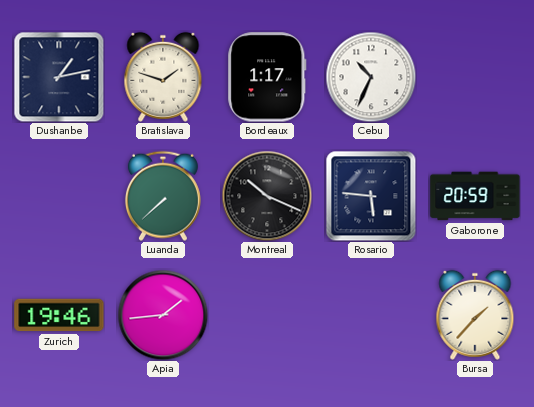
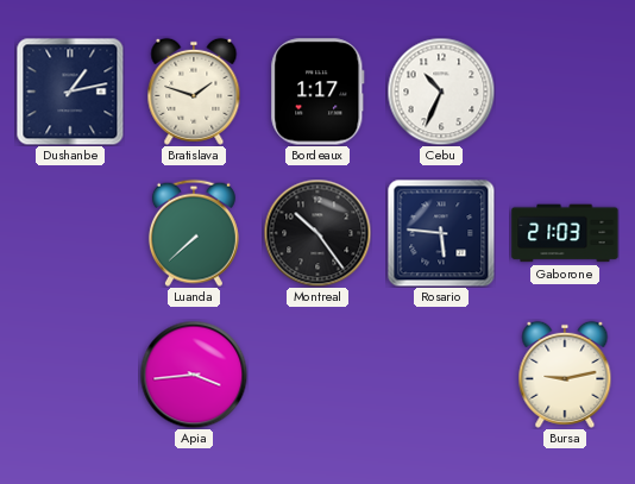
Montreal: 10:19 -> 10:24
Gaborone: 20:59 -> 21:03
Zurich: 19:46 -> none
Apia: 1:44 -> 3:44
Bursa: 1:37 -> 9:13
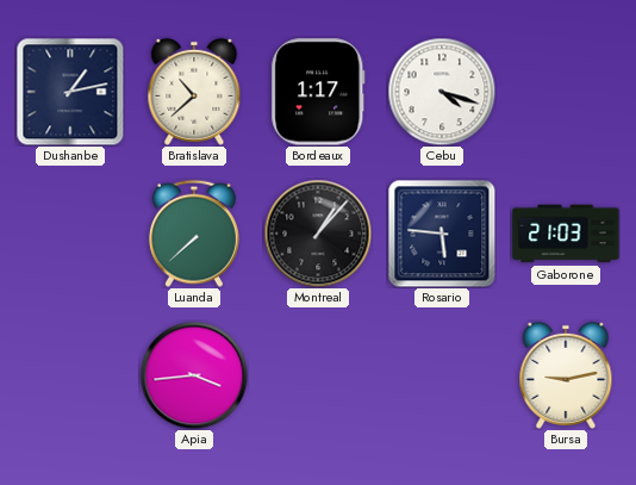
Bratislava: 1:48 -> 10:38
Cebu: 10:34 -> 4:18
Montreal: 10:24 -> 1:07
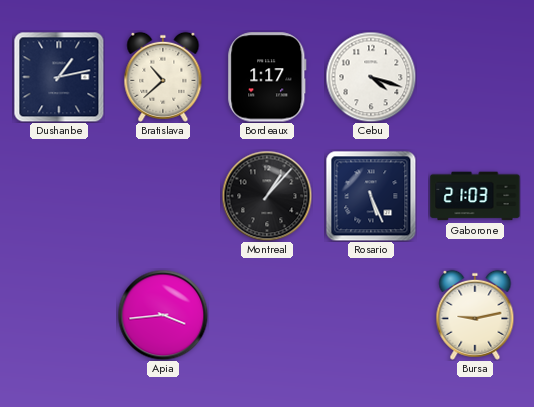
Luanda: 7:38 -> none
Rosario: 5:46 -> 5:26
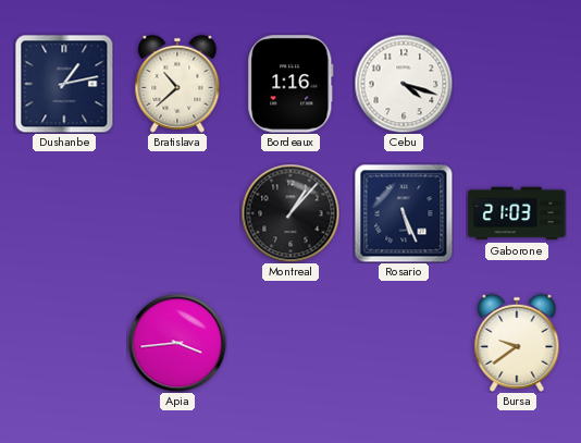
Bordeaux: 1:17 -> 1:16
Bursa: 9:13 -> 9:39
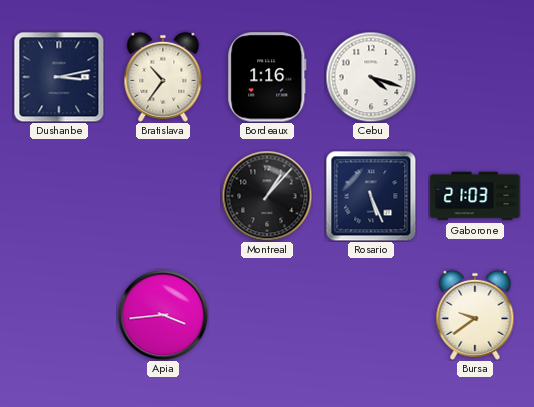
Dushanbe: 1:13 -> 3:13
Bratislava: 10:38 -> 10:36
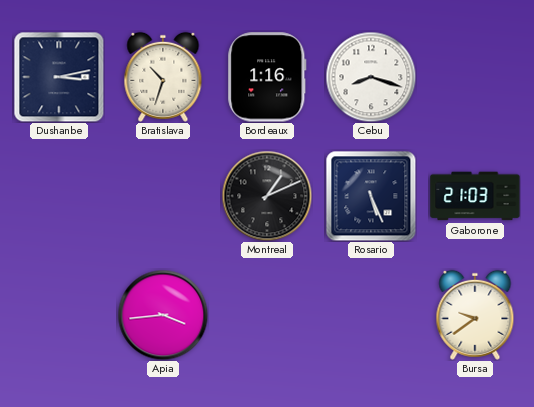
Bratislava: 10:36 -> 10:33
Cebu: 4:18 -> 8:18
Montreal: 1:07 -> 1:11
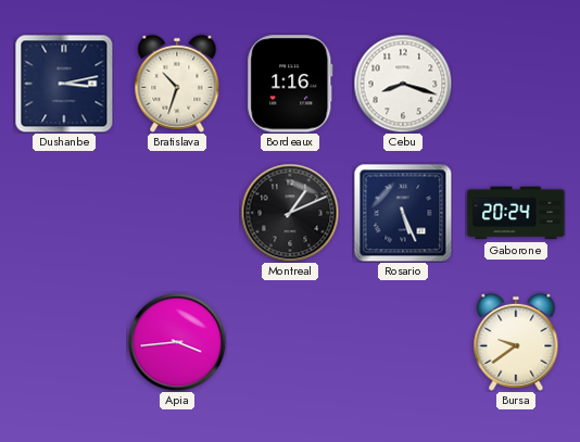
Gaborone: 21:03 -> 20:24
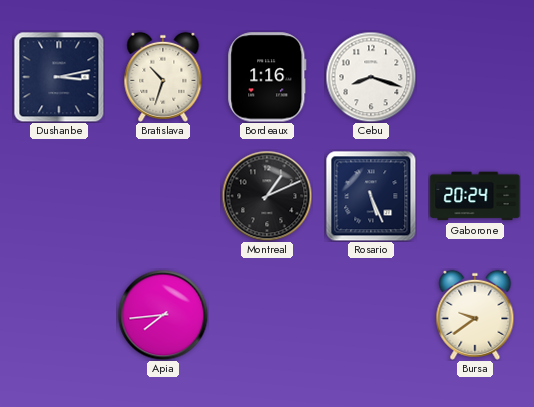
Apia: 3:44 -> 7:44
